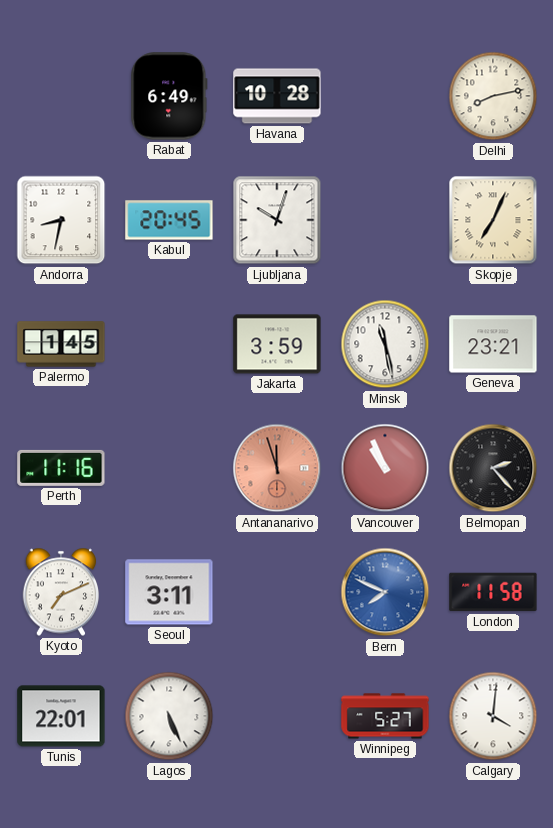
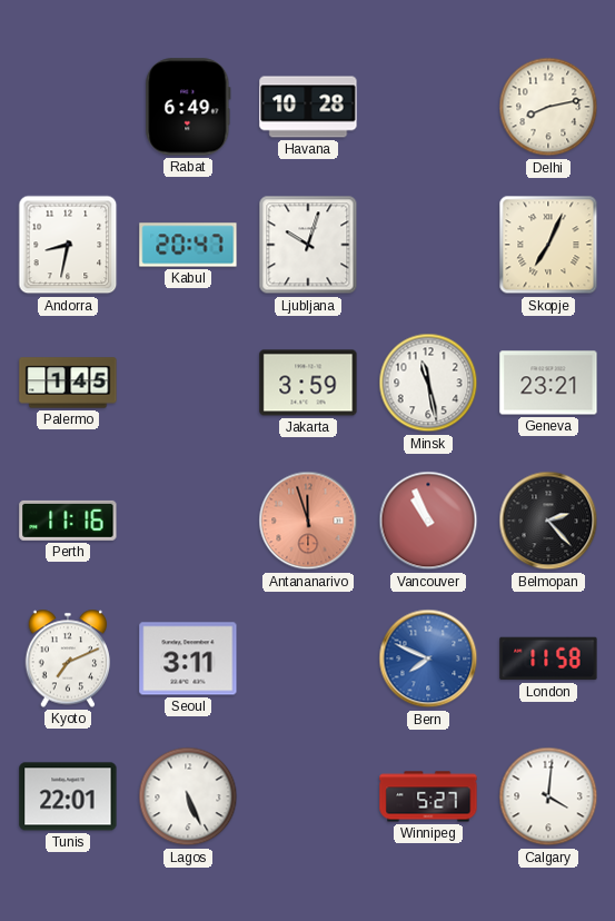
Kabul: 20:45 -> 20:47
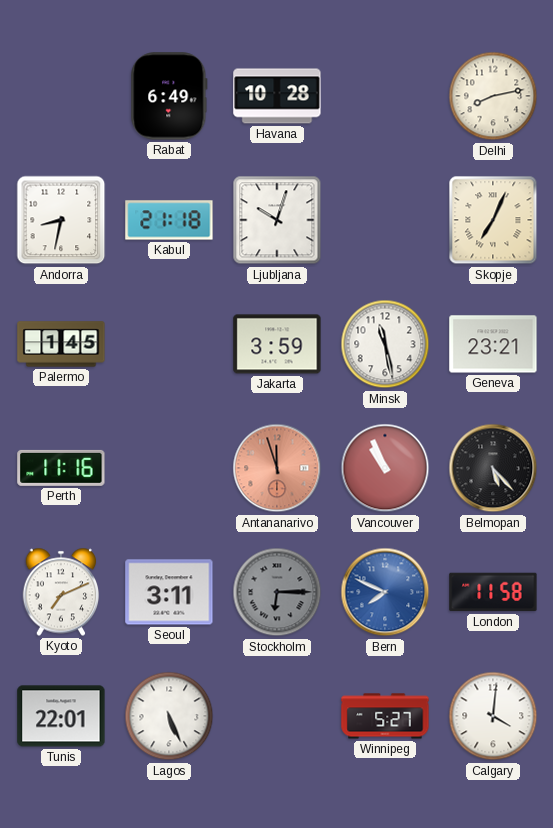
Kabul: 20:47 -> 21:18
Belmopan: 2:23 -> 5:23
Stockholm: none -> 6:15
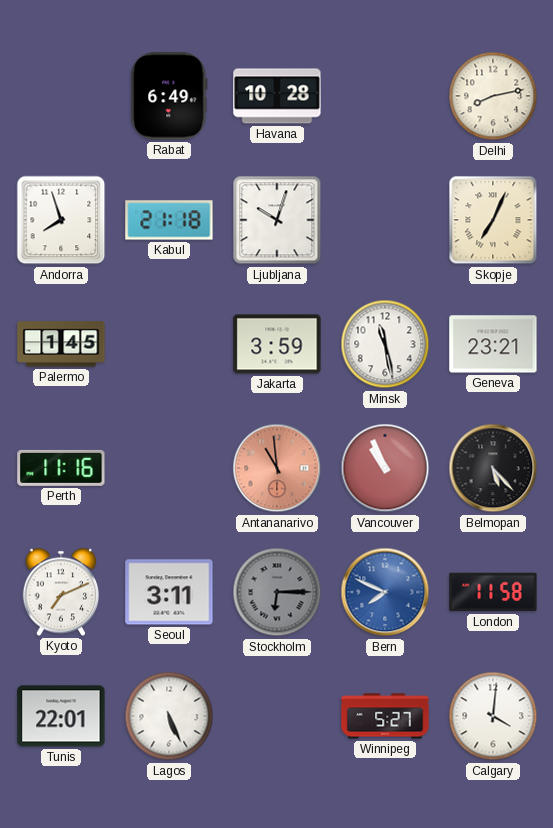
Andorra: 8:32 -> 7:57
Antananarivo: 11:57 -> 10:59
